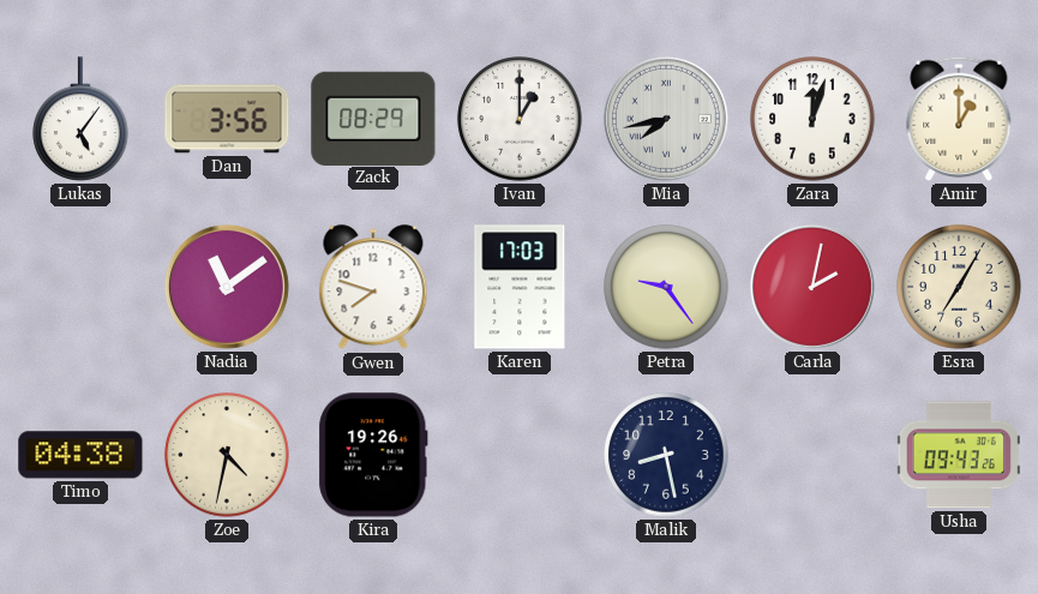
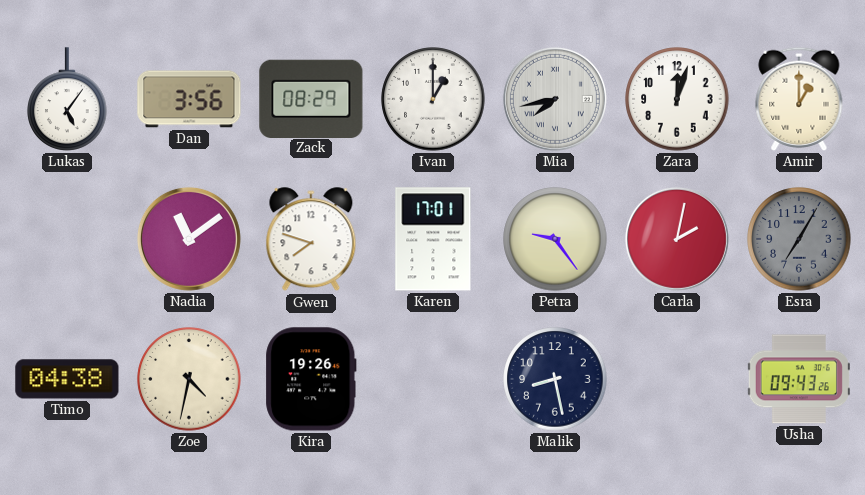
Karen: 17:03 -> 17:01
Esra dial: cream -> grey
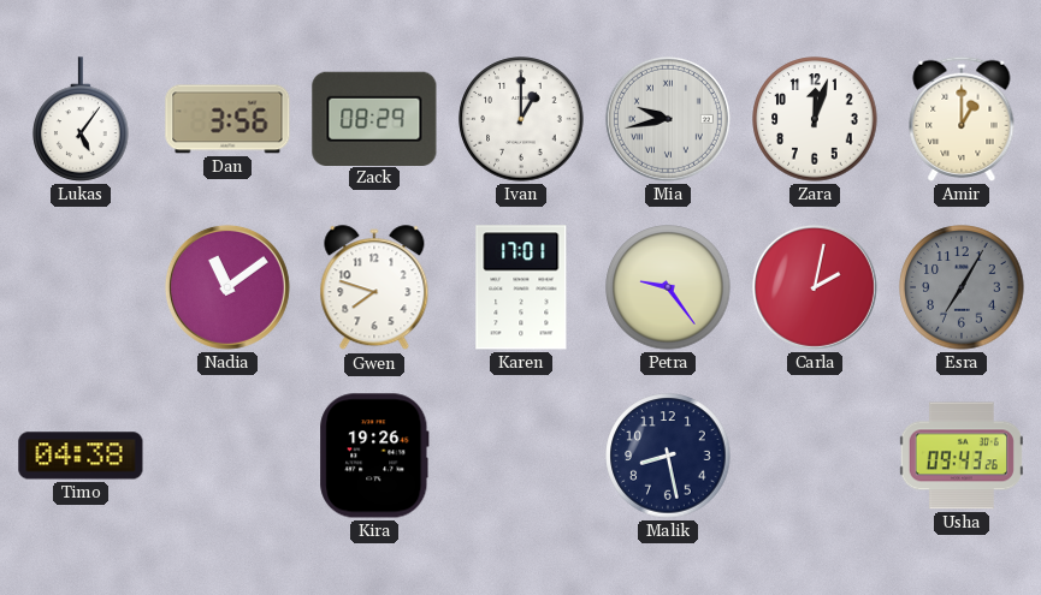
Mia: 7:43 -> 9:43
Zoe: 4:32 -> none
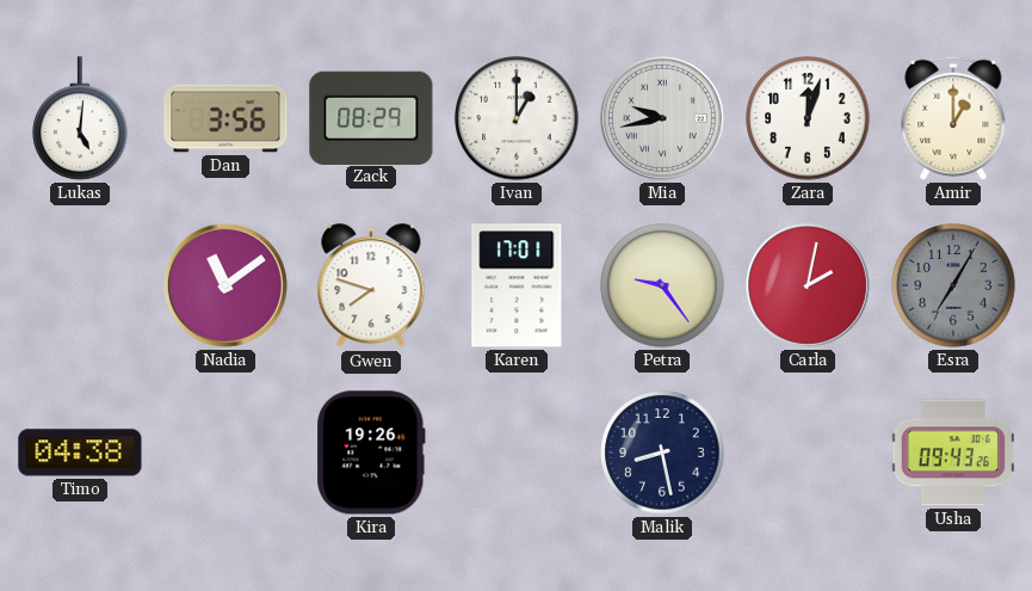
Lukas: 5:06 -> 5:01
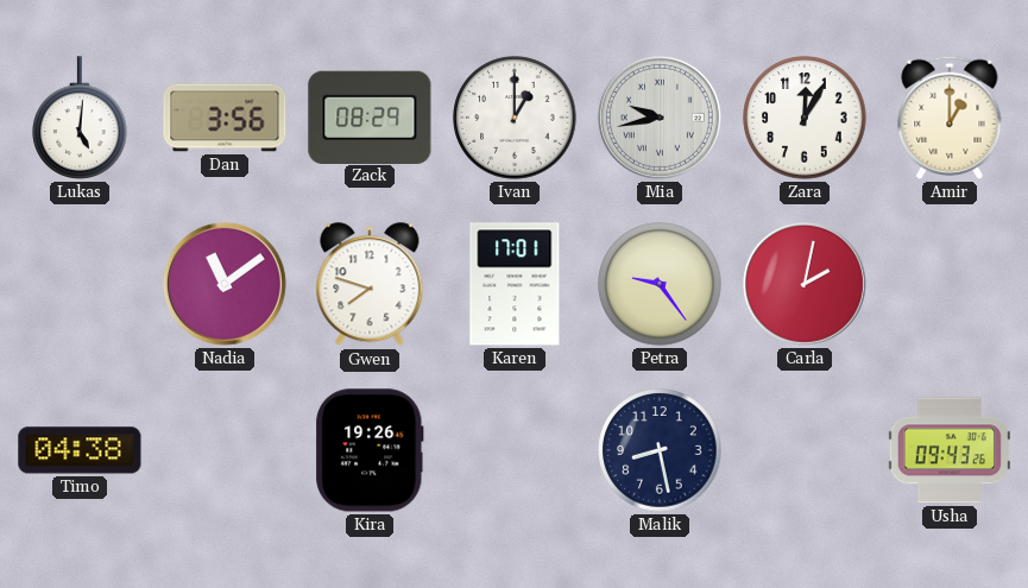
Zara: 12:03 -> 12:05
Esra: 7:05 -> none
